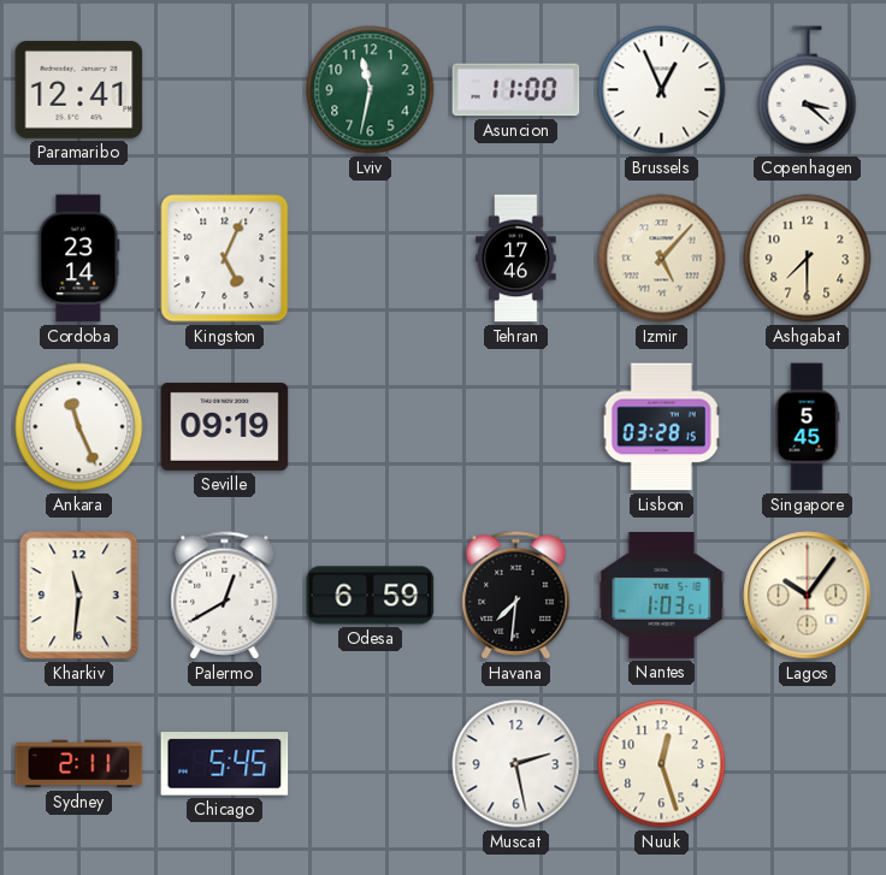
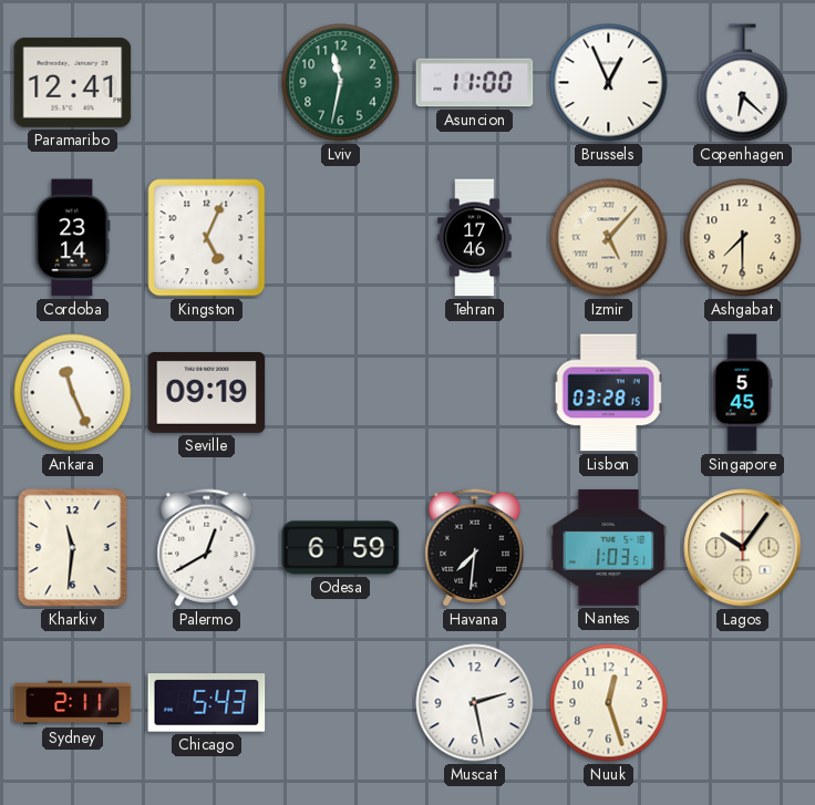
Copenhagen: 3:22 -> 6:22
Chicago: 5:45 -> 5:43
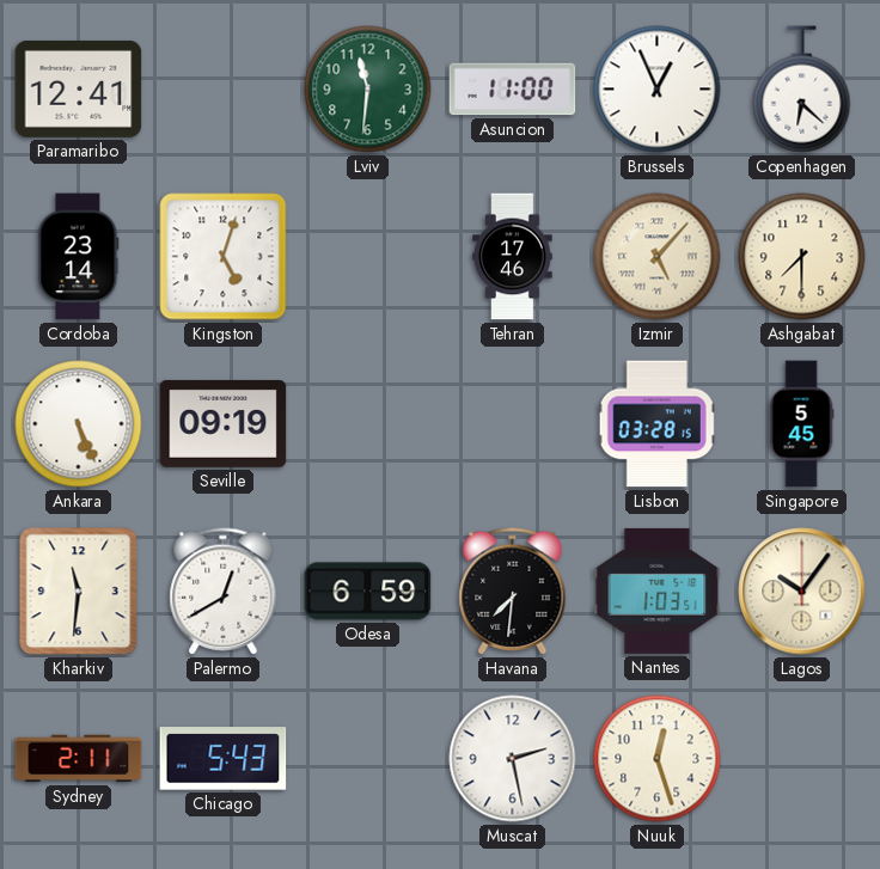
Lviv: 11:32 -> 11:31
Kingston: 5:04 -> 5:03
Ankara: 11:26 -> 5:26
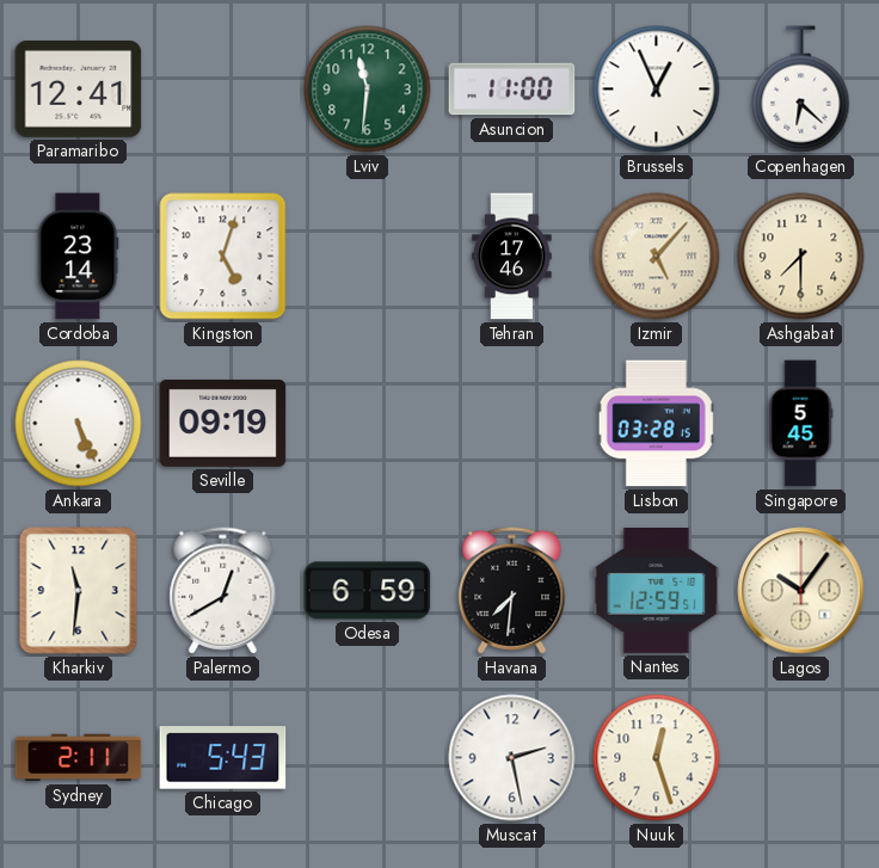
Nantes: 1:03 -> 12:59
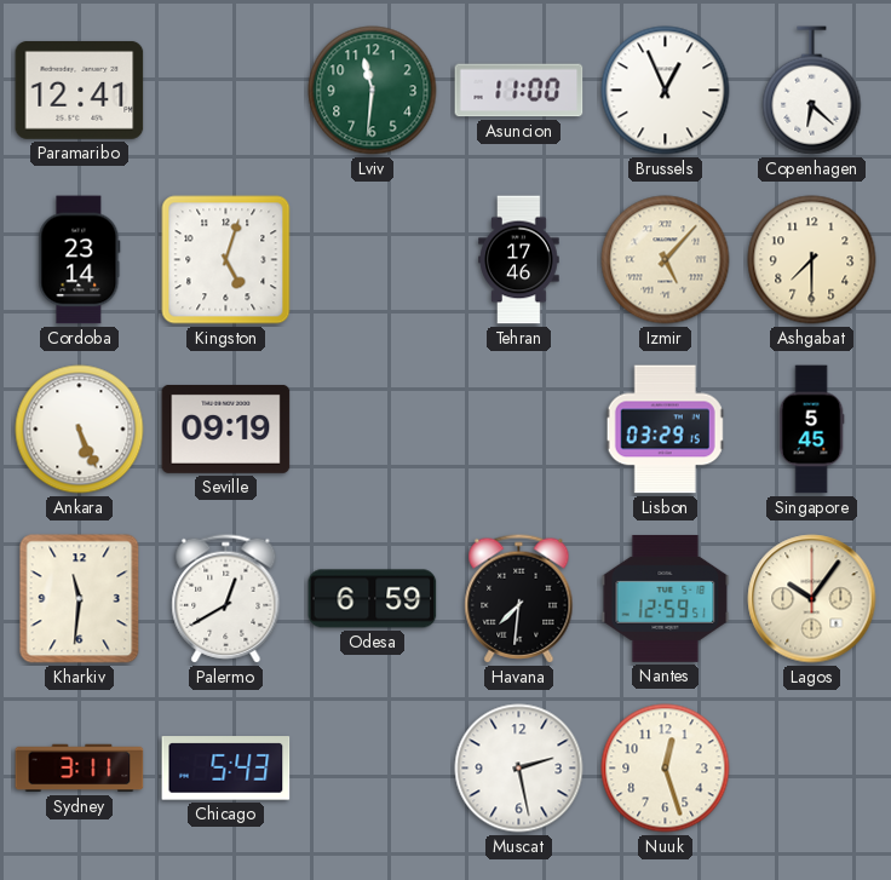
Lisbon: 03:28 -> 03:29
Sydney: 2:11 -> 3:11
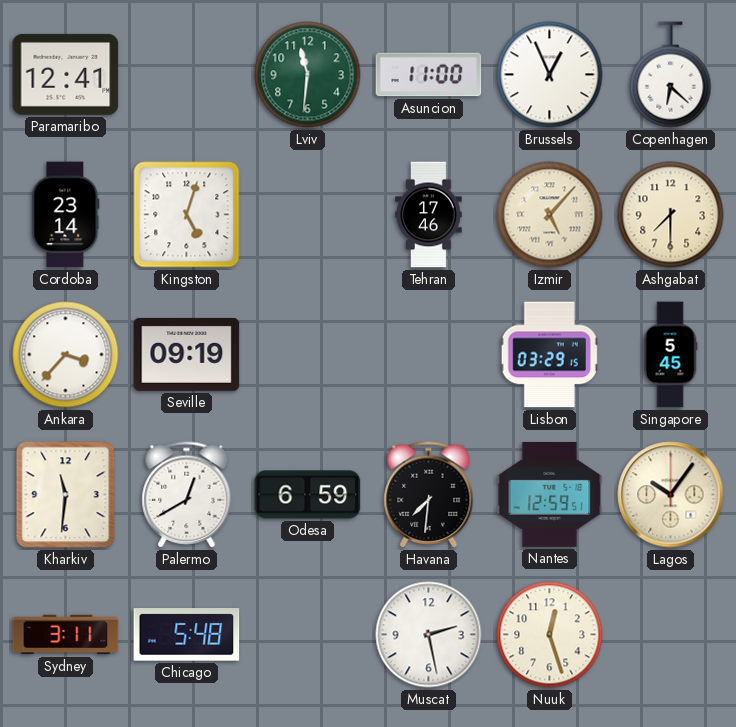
Ankara: 5:26 -> 3:37
Chicago: 5:43 -> 5:48
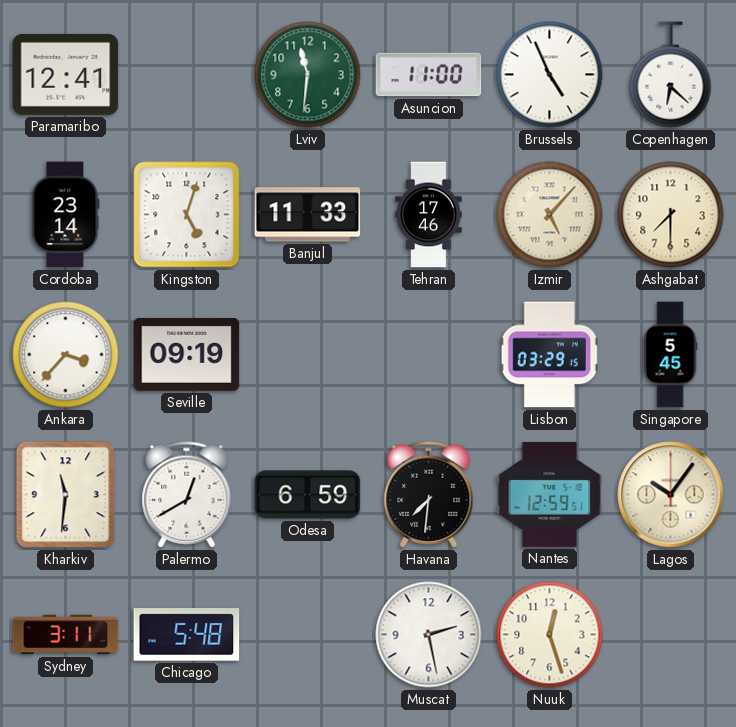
Brussels: 12:56 -> 4:56
Banjul: none -> 11:33
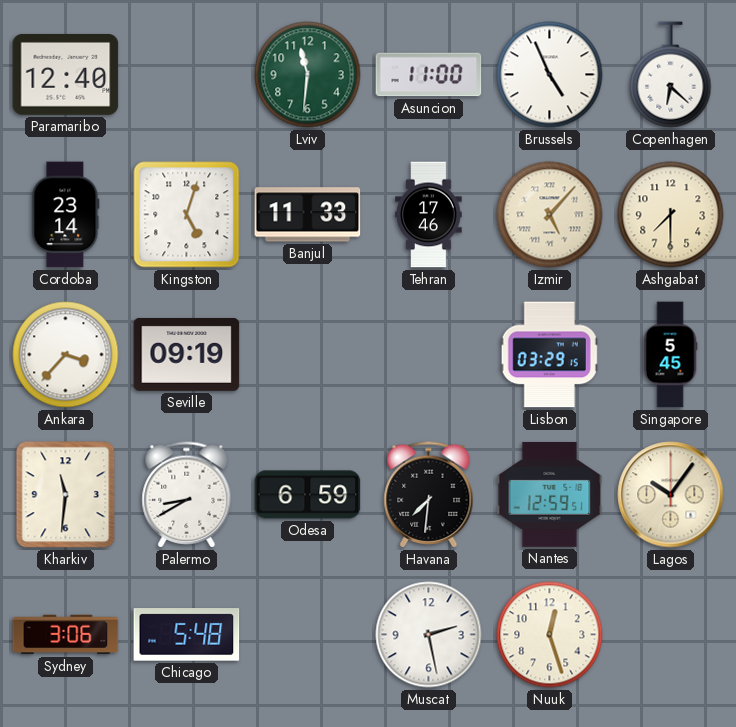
Paramaribo: 12:41 -> 12:40
Palermo: 12:40 -> 8:40
Sydney: 3:11 -> 3:06
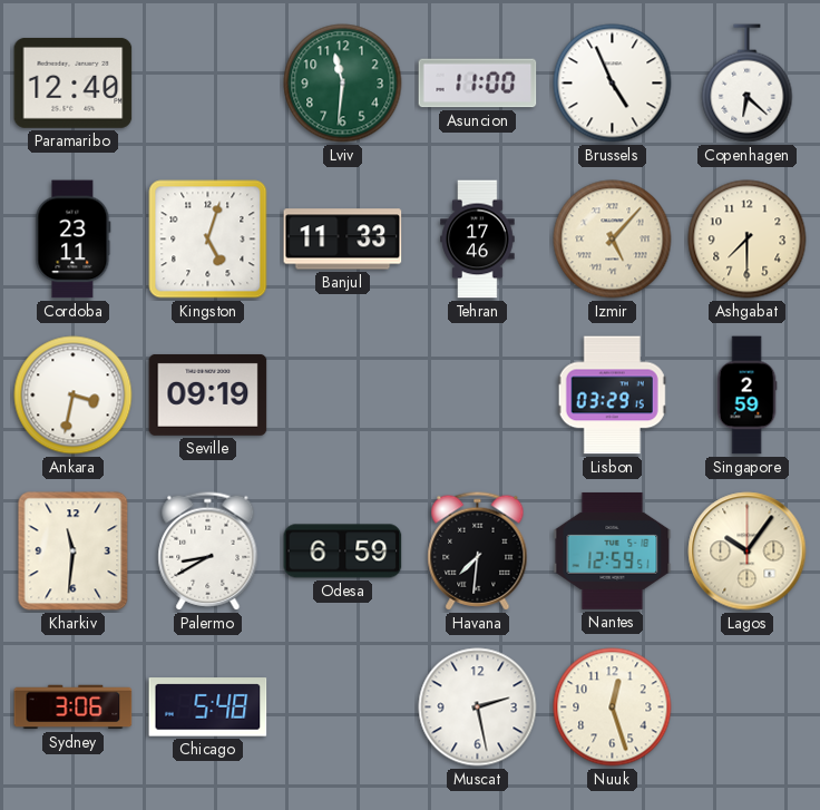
Cordoba: 23:14 -> 23:11
Ankara: 3:37 -> 3:32
Singapore: 5:45 -> 2:59
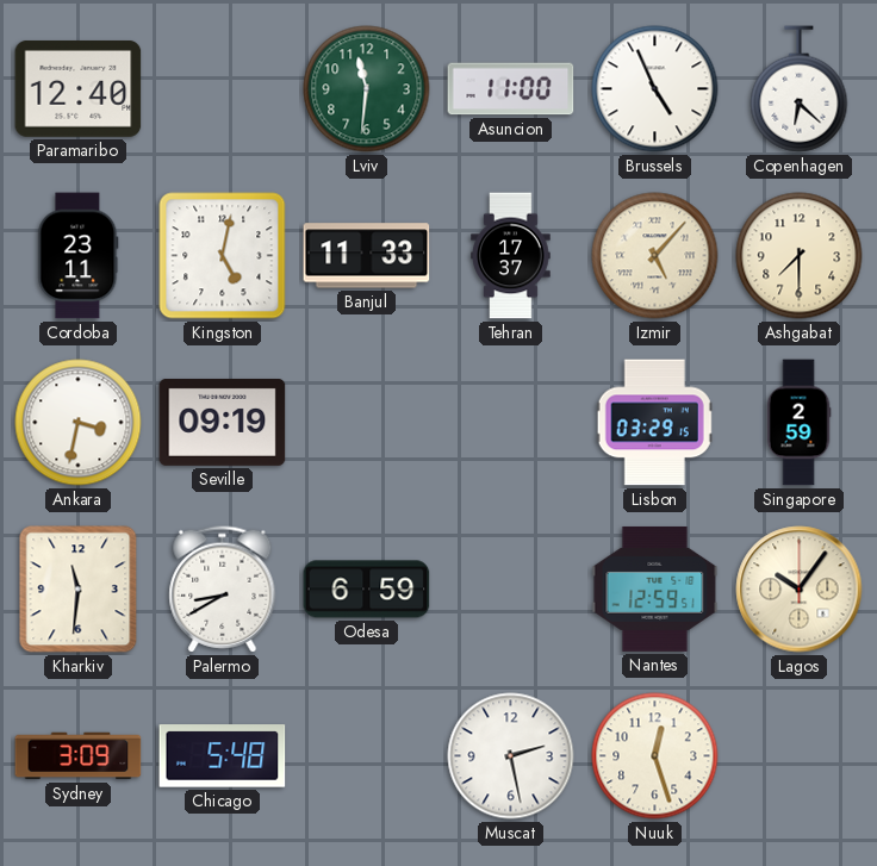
Kingston: 5:03 -> 5:02
Tehran: 17:46 -> 17:37
Havana: 7:31 -> none
Sydney: 3:06 -> 3:09
